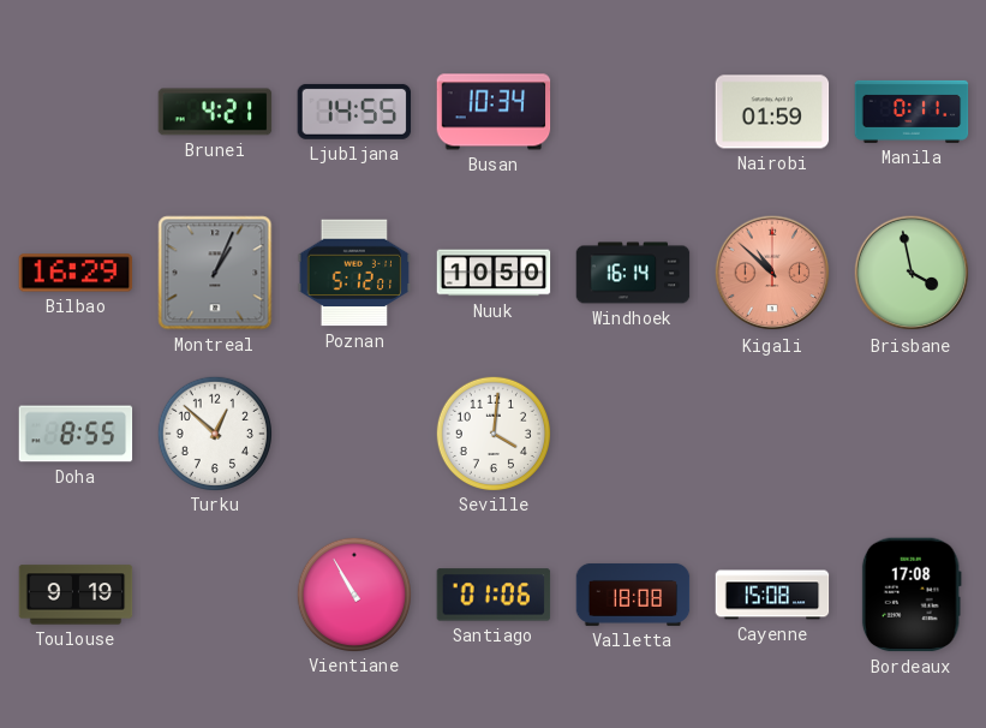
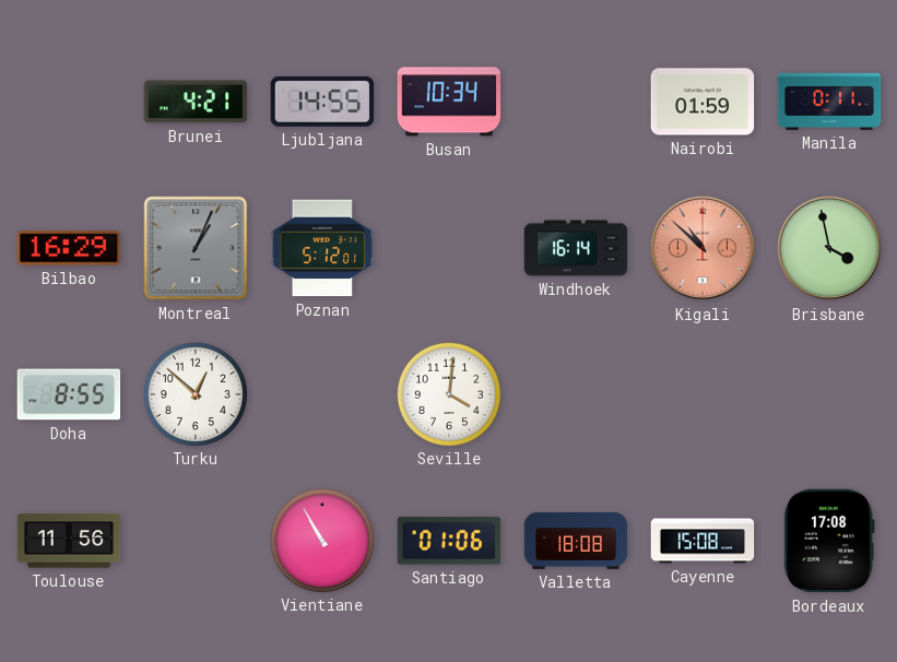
Nuuk: 10:50 -> none
Toulouse: 9:19 -> 11:56
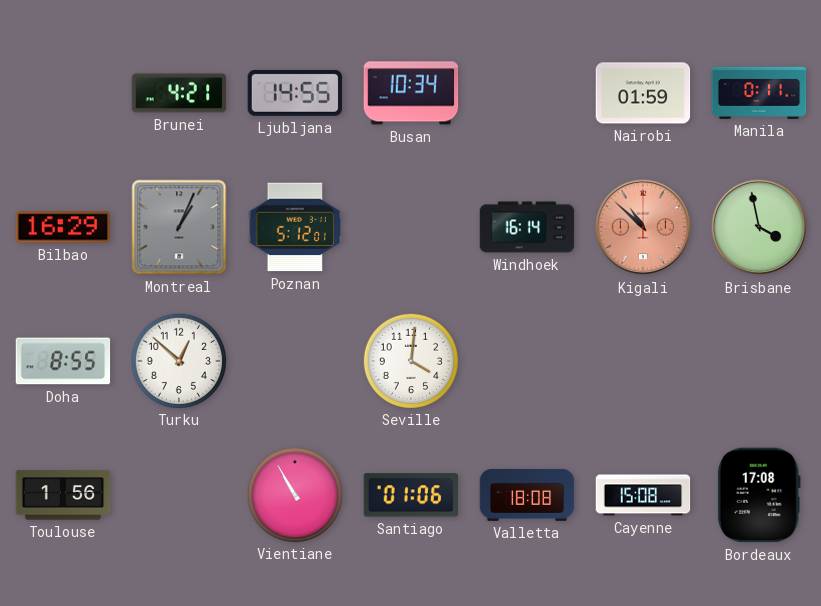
Toulouse: 11:56 -> 1:56
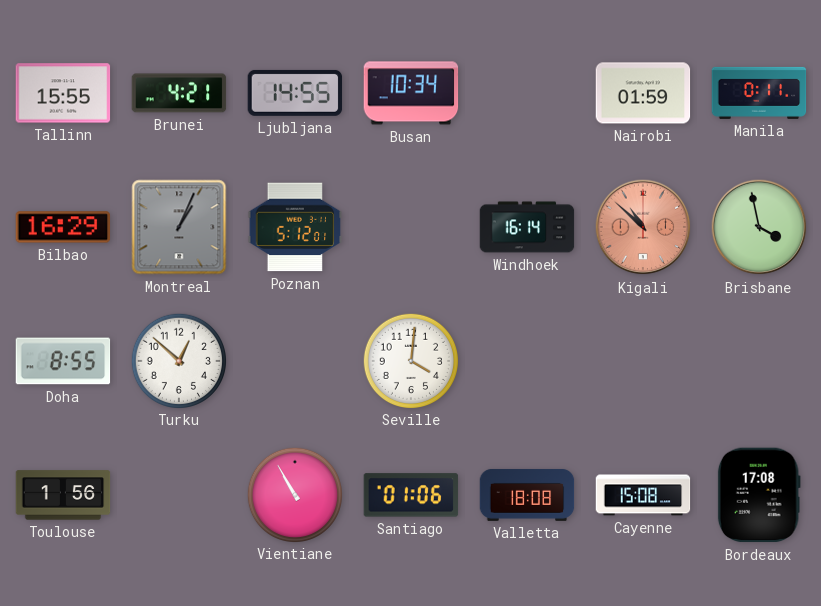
Tallinn: none -> 15:55
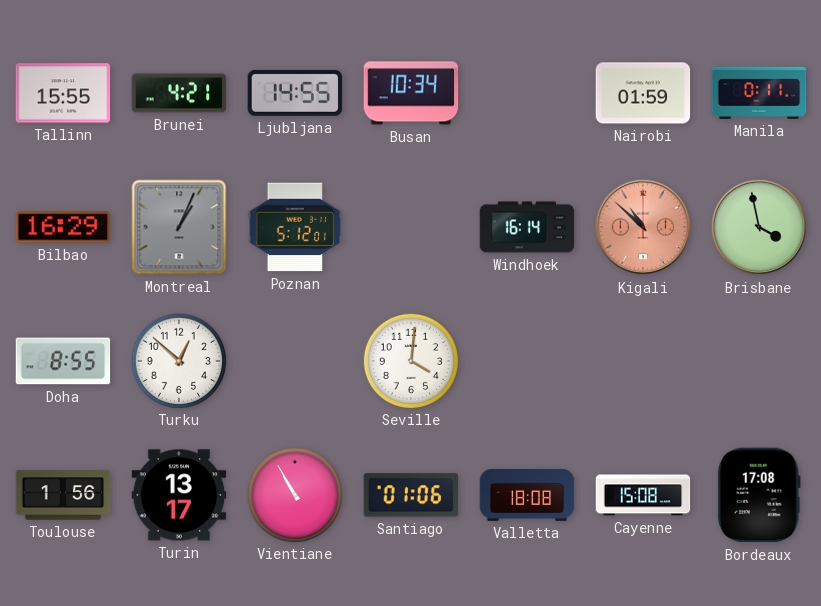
Turin: none -> 13:17
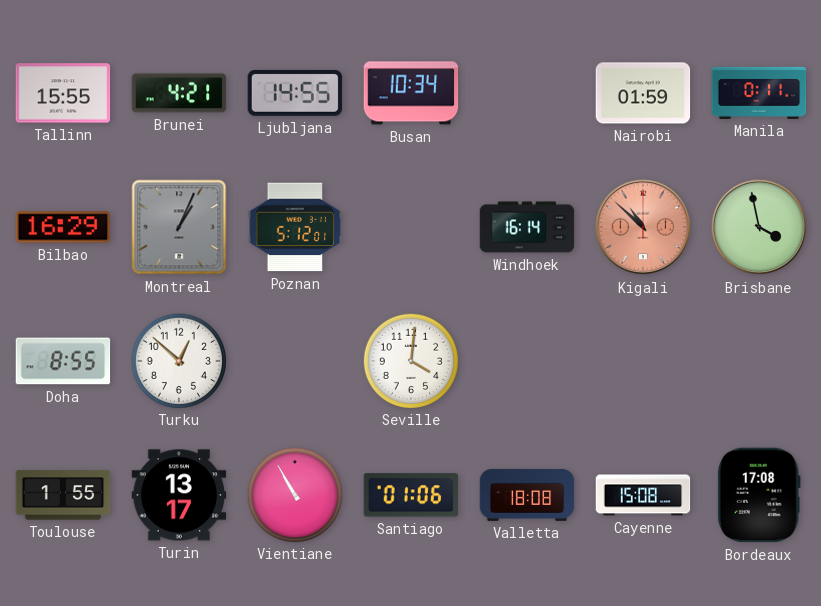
Toulouse: 1:56 -> 1:55
